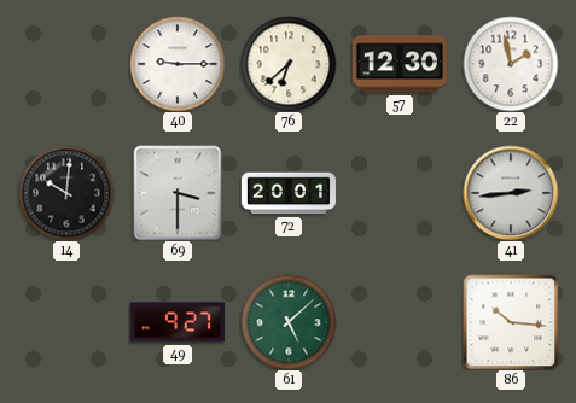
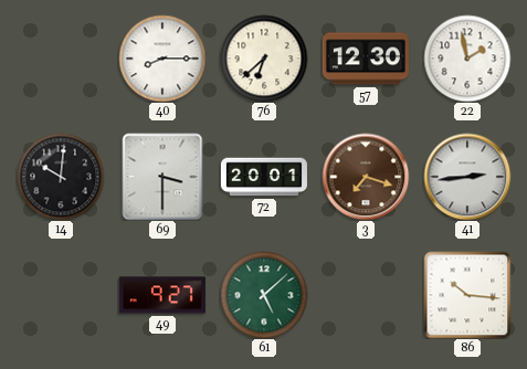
40: 9:15 -> 8:15
3: none -> 7:18
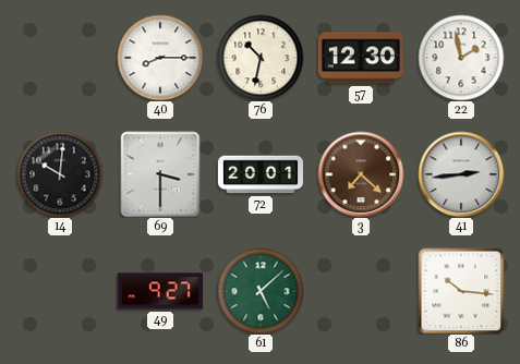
76: 6:38 -> 10:32
3: 7:18 -> 7:22
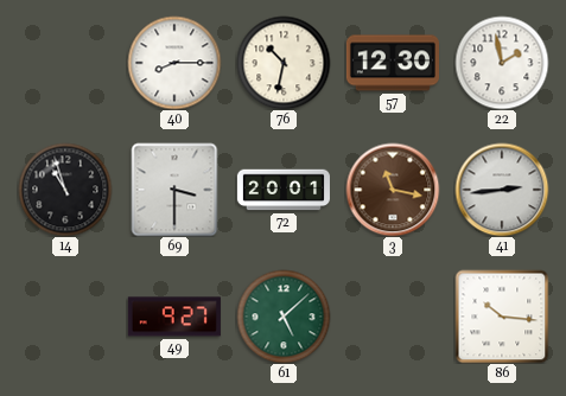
14: 10:01 -> 10:57
3: 7:22 -> 11:17
